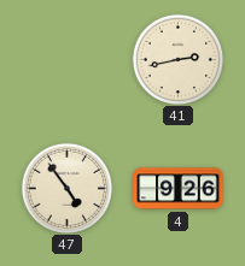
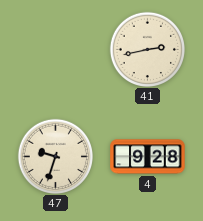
47: 4:54 -> 9:33
4: 9:26 -> 9:28
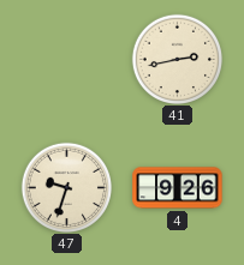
4: 9:28 -> 9:26
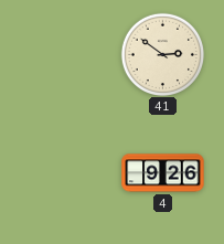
41: 2:43 -> 2:51
47: 9:33 -> none
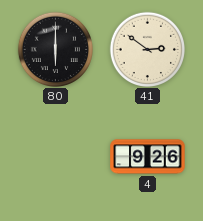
80: none -> 6:00
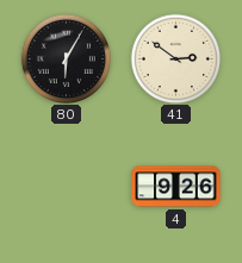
80: 6:00 -> 6:05
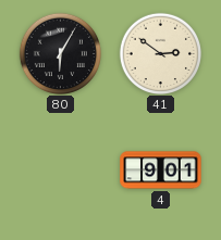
4: 9:26 -> 9:01
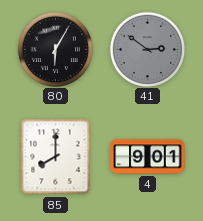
41 dial: cream -> grey
85: none -> 8:00
